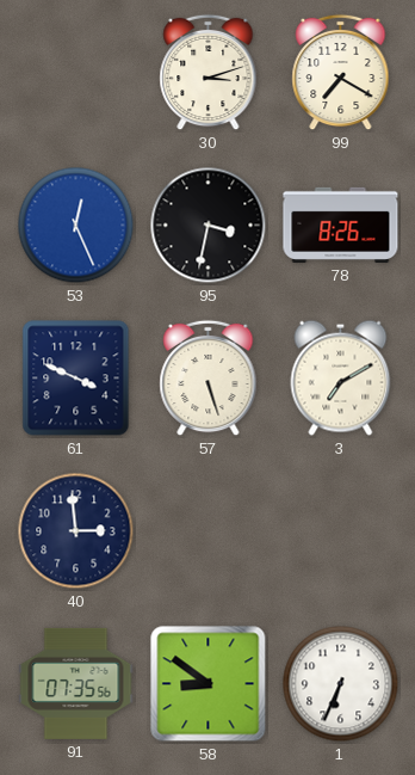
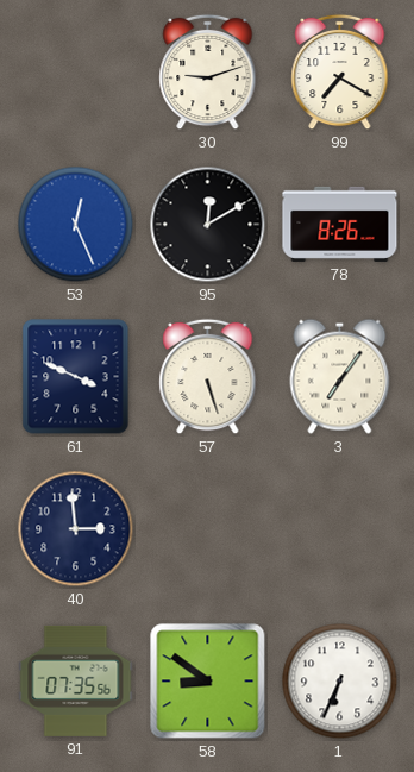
30: 3:12 -> 9:12
95: 3:32 -> 12:10
3: 7:10 -> 7:06
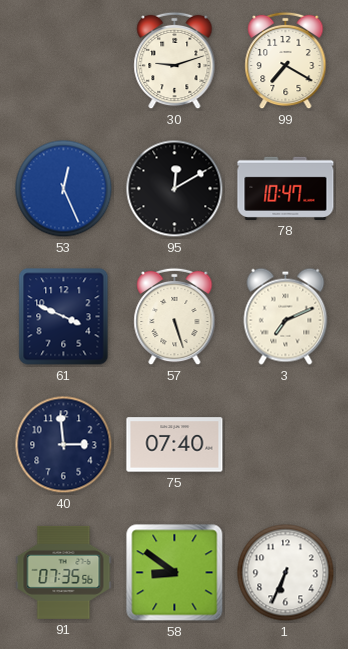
78: 8:26 -> 10:47
3: 7:06 -> 7:11
75: none -> 07:40
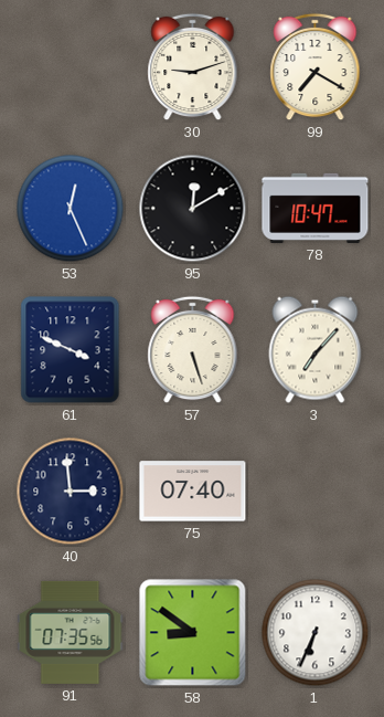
3: 7:11 -> 7:07
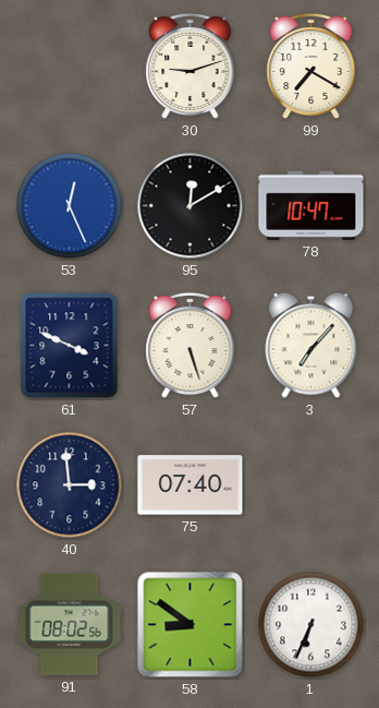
91: 07:35 -> 08:02
